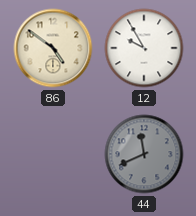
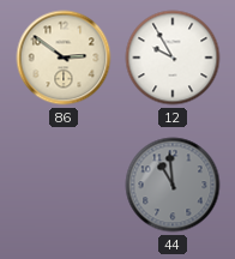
86: 4:51 -> 2:51
44: 11:41 -> 10:59
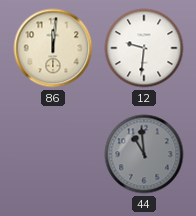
86: 2:51 -> 12:01
12: 9:55 -> 9:31
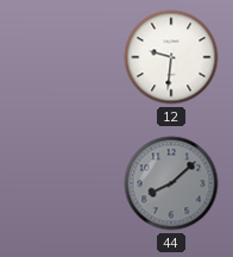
86: 12:01 -> none
44: 10:59 -> 8:08
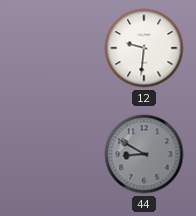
44: 8:08 -> 8:50
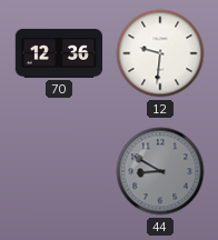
70: none -> 12:36
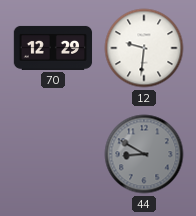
70: 12:36 -> 12:29
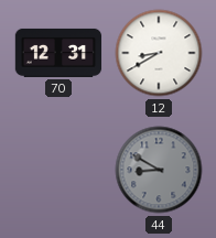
70: 12:29 -> 12:31
12: 9:31 -> 8:40
